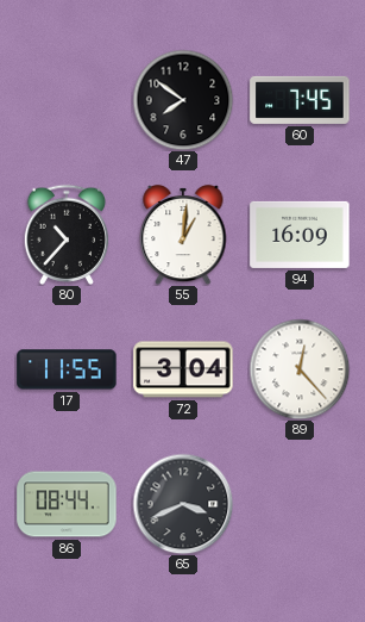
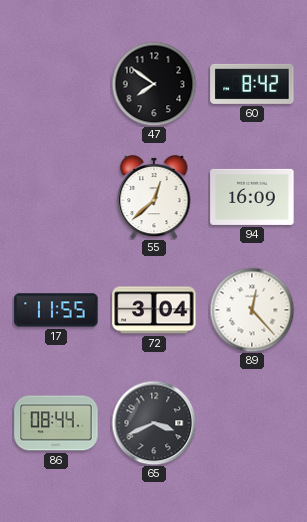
60: 7:45 -> 8:42
80: 10:37 -> none
55: 1:01 -> 12:38
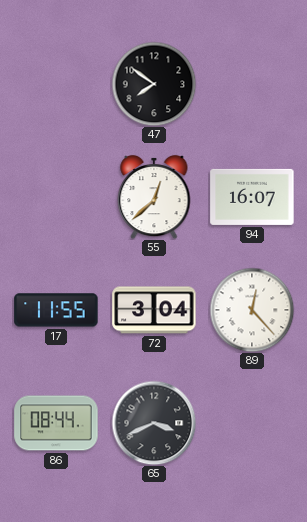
60: 8:42 -> none
94: 16:09 -> 16:07
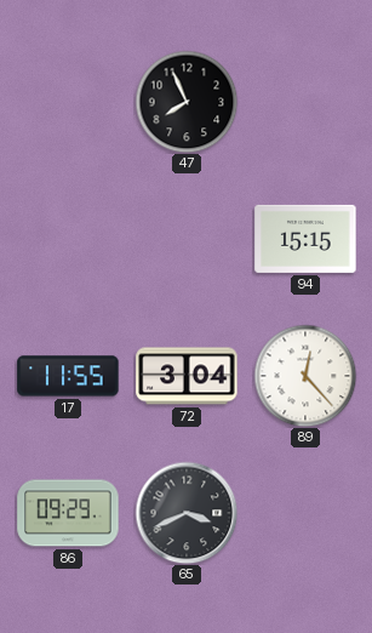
47: 7:51 -> 7:56
55: 12:38 -> none
94: 16:07 -> 15:15
86: 08:44 -> 09:29
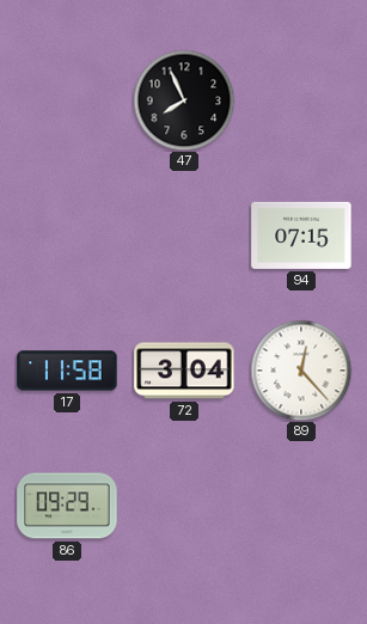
94: 15:15 -> 07:15
17: 11:55 -> 11:58
65: 3:41 -> none
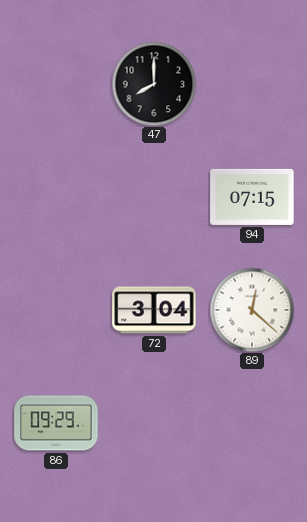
47: 7:56 -> 8:00
17: 11:58 -> none
89: 12:23 -> 12:22
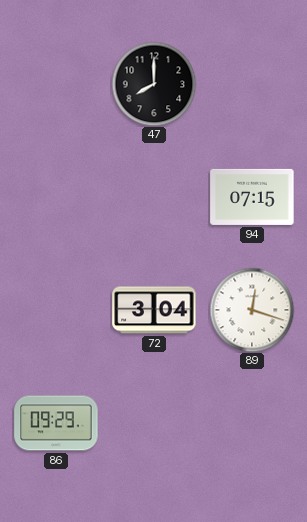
89: 12:22 -> 12:18
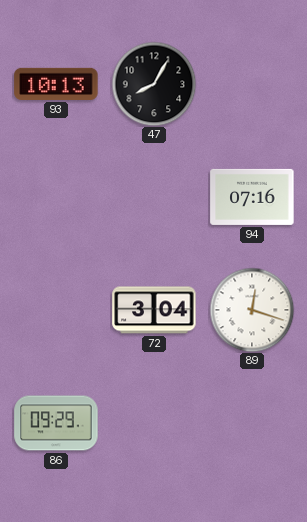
93: none -> 10:13
47: 8:00 -> 8:05
94: 07:15 -> 07:16
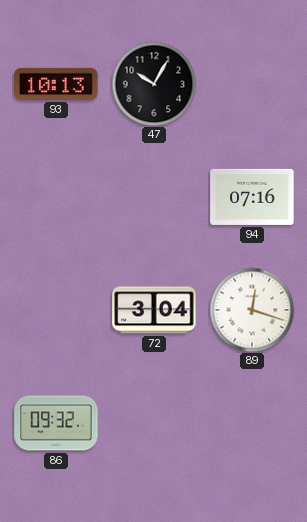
47: 8:05 -> 10:05
86: 09:29 -> 09:32
